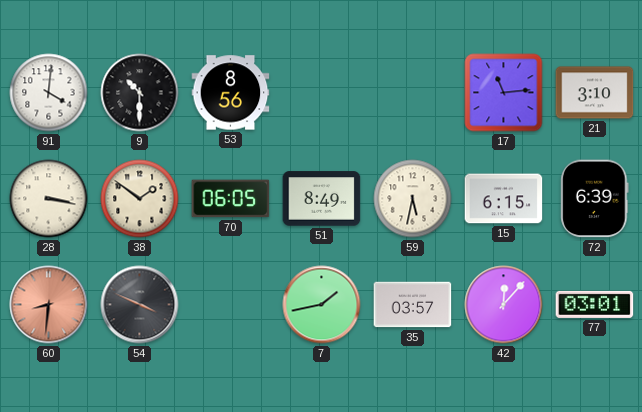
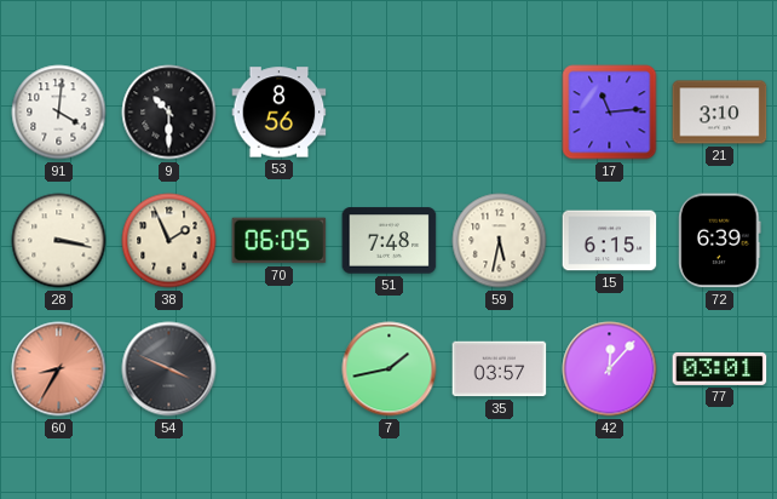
38: 1:51 -> 1:56
51: 8:49 -> 7:48
60: 8:31 -> 8:35
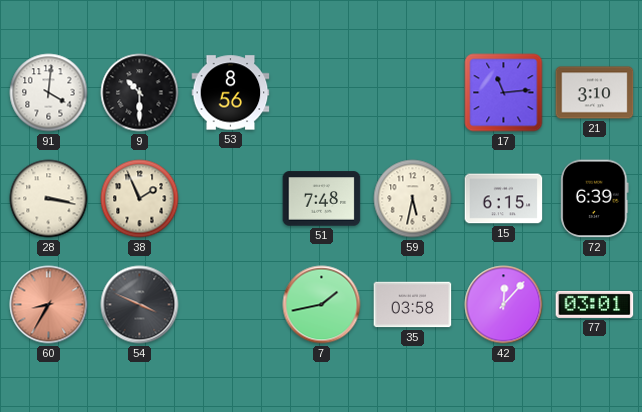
70: 06:05 -> none
35: 03:57 -> 03:58
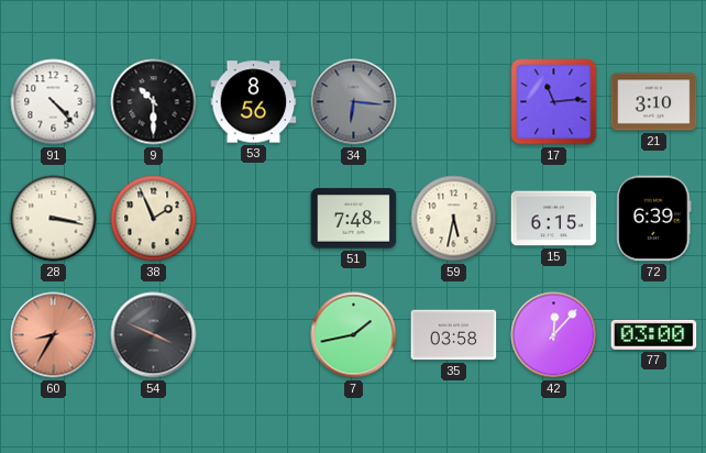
91: 4:01 -> 4:23
34: none -> 6:16
77: 03:01 -> 03:00
